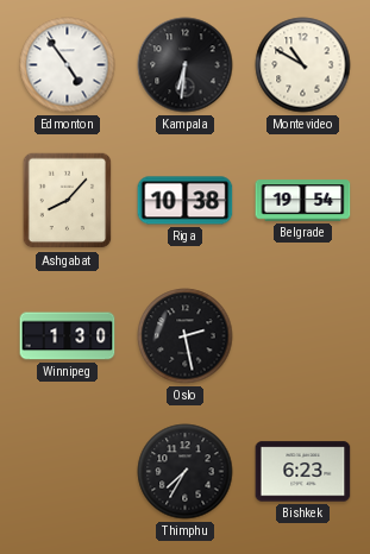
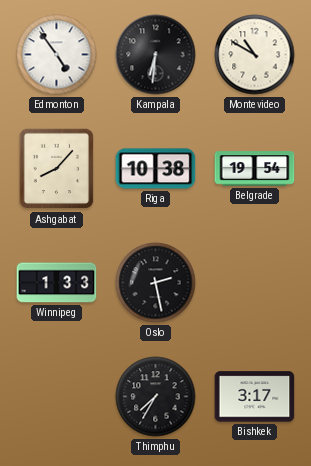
Winnipeg: 1:30 -> 1:33
Bishkek: 6:23 -> 3:17
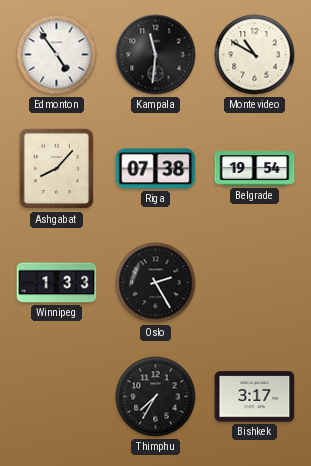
Kampala: 6:31 -> 11:31
Riga: 10:38 -> 07:38
Oslo: 2:28 -> 2:25
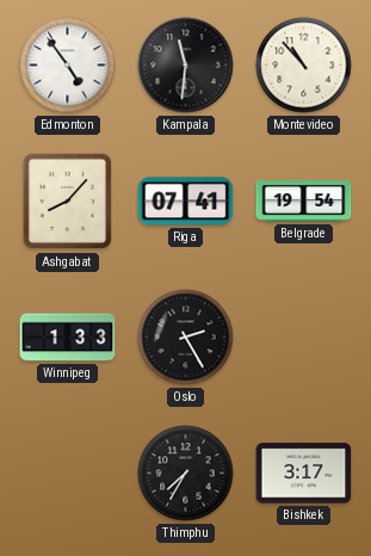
Montevideo: 10:50 -> 10:53
Riga: 07:38 -> 07:41
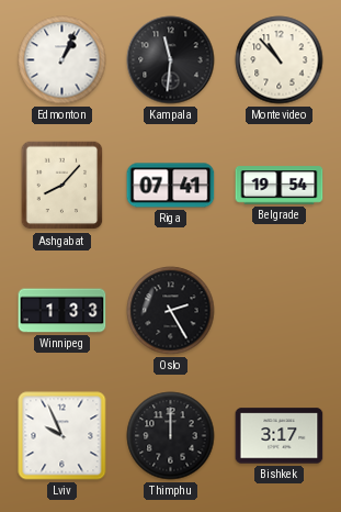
Edmonton: 4:54 -> 1:04
Lviv: none -> 9:56
Thimphu: 7:35 -> 12:00
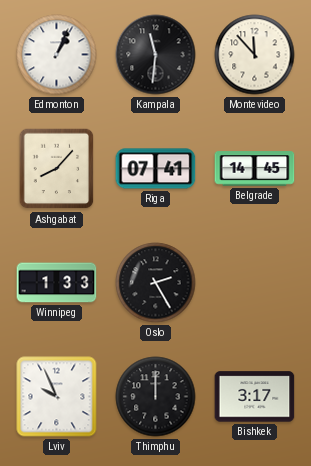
Montevideo: 10:53 -> 11:53
Belgrade: 19:54 -> 14:45
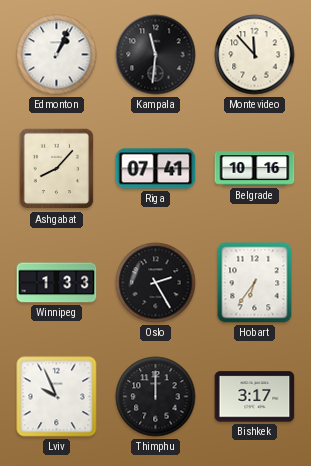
Belgrade: 14:45 -> 10:16
Hobart: none -> 6:36
